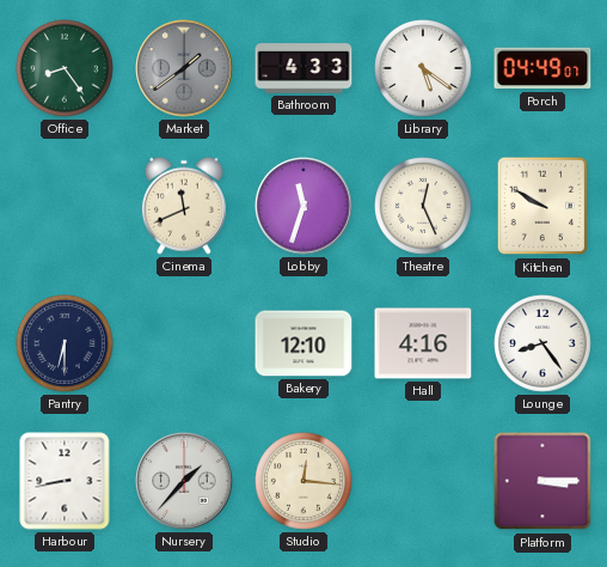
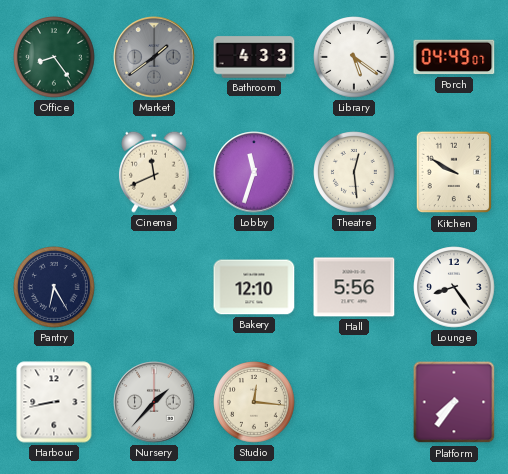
Theatre: 12:26 -> 12:29
Pantry: 6:30 -> 6:25
Hall: 4:16 -> 5:56
Platform: 3:15 -> 7:36
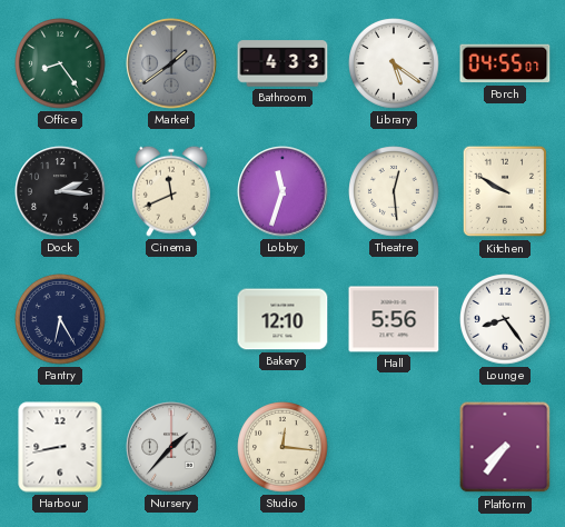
Porch: 04:49 -> 04:55
Dock: none -> 2:16
